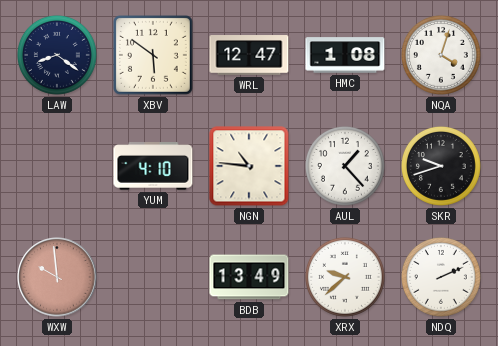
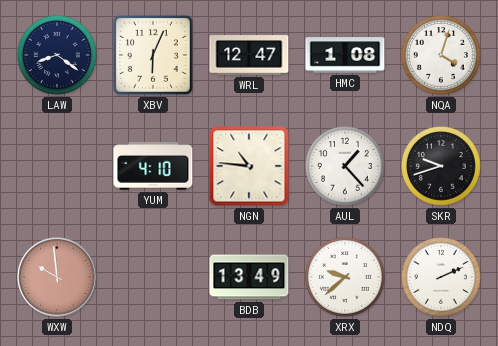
XBV: 5:51 -> 6:04
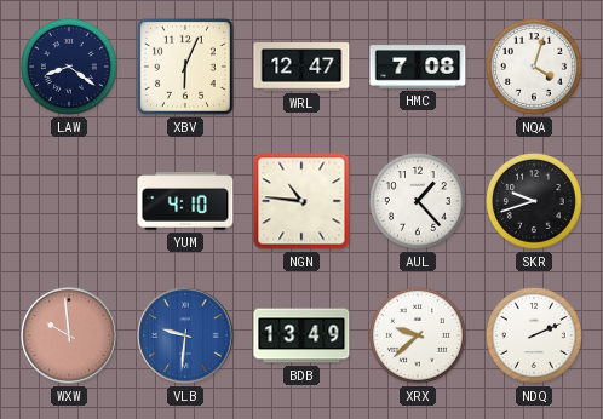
HMC: 1:08 -> 7:08
VLB: none -> 9:31
